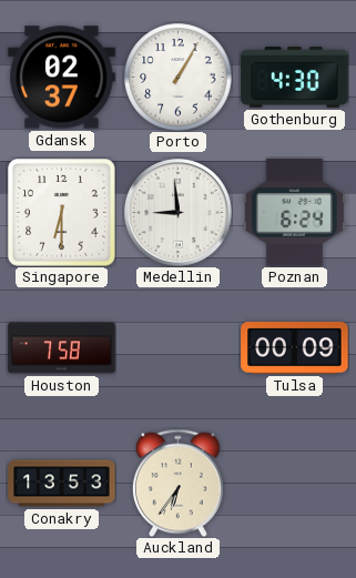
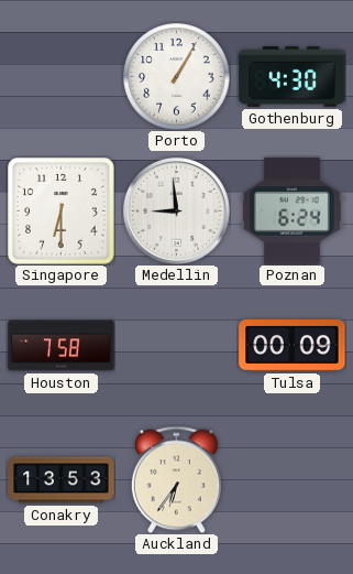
Gdansk: 02:37 -> none
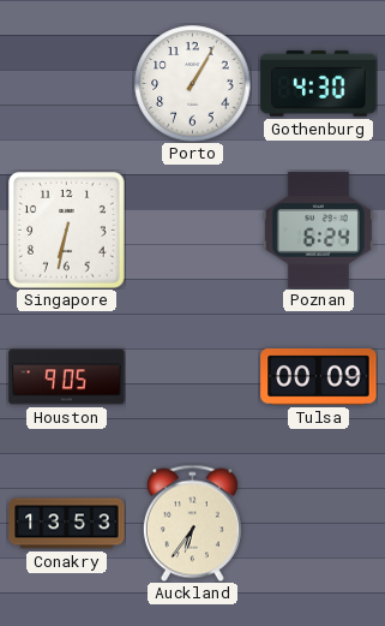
Singapore: 6:30 -> 6:32
Medellin: 8:59 -> none
Houston: 7:58 -> 9:05
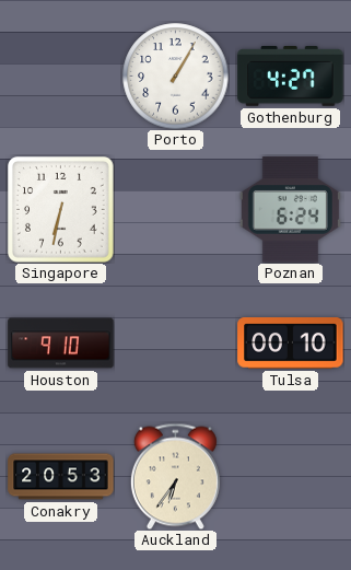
Gothenburg: 4:30 -> 4:27
Houston: 9:05 -> 9:10
Tulsa: 00:09 -> 00:10
Conakry: 13:53 -> 20:53
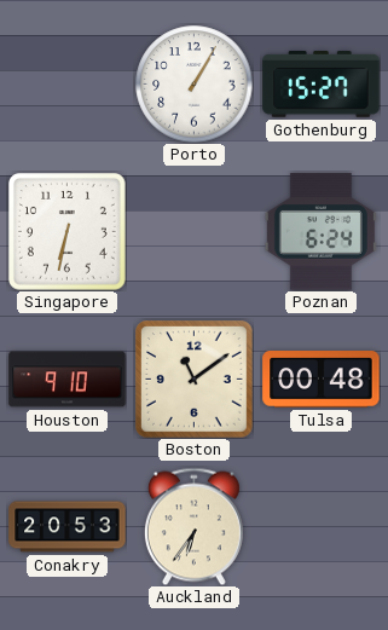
Gothenburg: 4:27 -> 15:27
Boston: none -> 11:09
Tulsa: 00:10 -> 00:48
